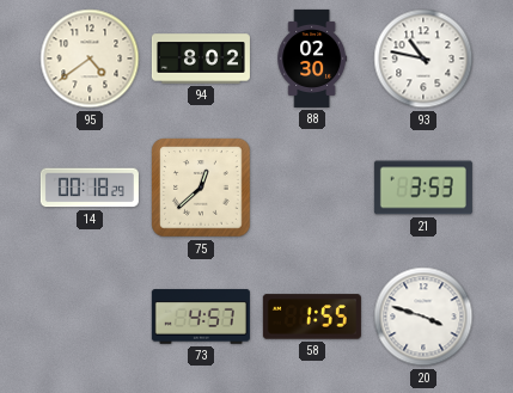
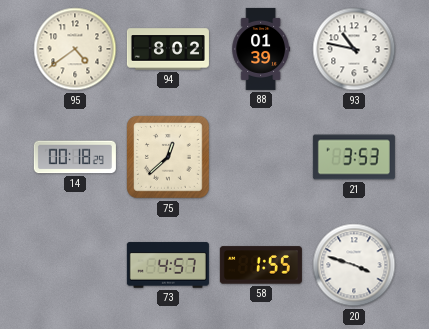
88: 02:30 -> 01:39
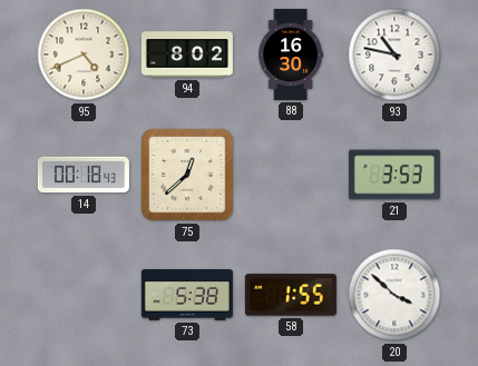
95: 4:39 -> 4:41
88: 01:39 -> 16:30
14: 00:18:29 -> 00:18:43
73: 4:57 -> 5:38
20: 3:48 -> 3:52
